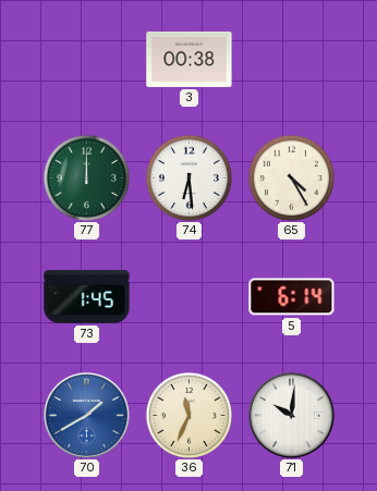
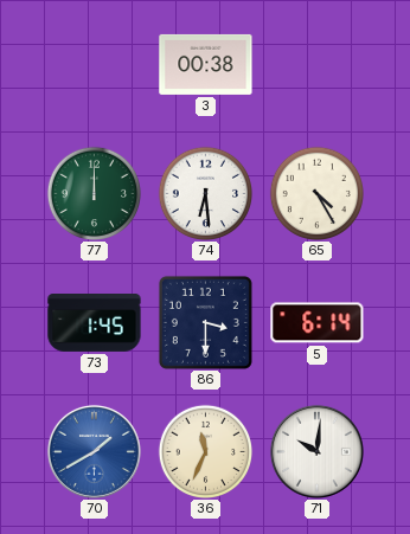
86: none -> 3:30
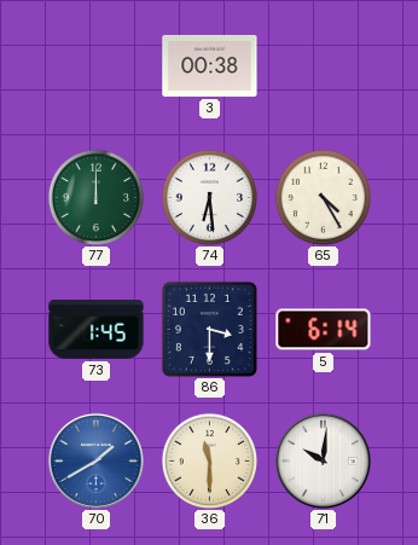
36: 11:34 -> 11:30
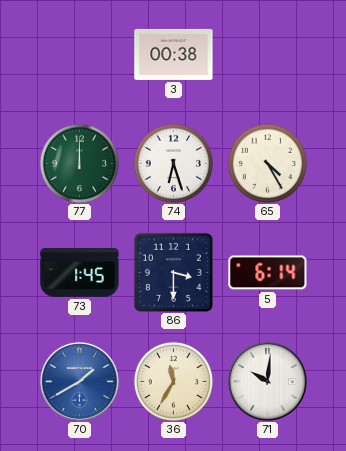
74: 6:29 -> 6:27
36: 11:30 -> 11:35
